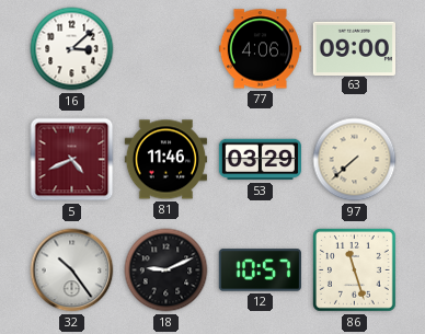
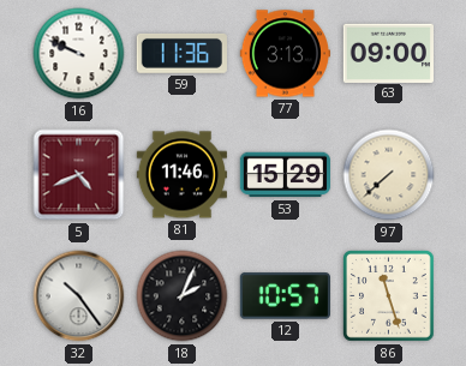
16: 3:08 -> 9:49
59: none -> 11:36
77: 4:06 -> 3:13
53: 03:29 -> 15:29
18: 9:11 -> 2:04
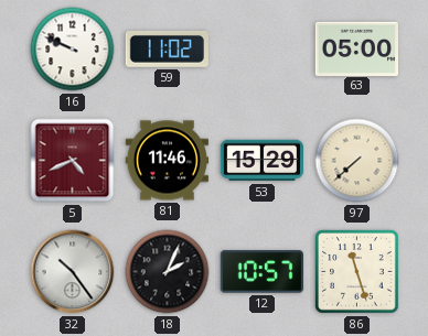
59: 11:36 -> 11:02
77: 3:13 -> none
63: 09:00 -> 05:00
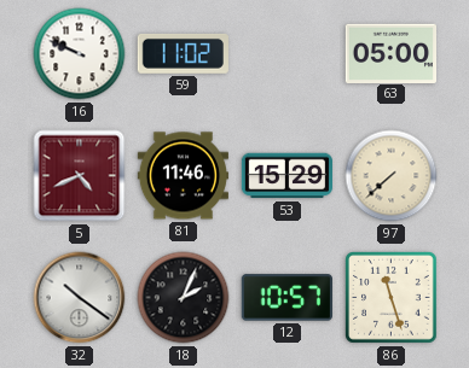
32: 10:24 -> 10:21
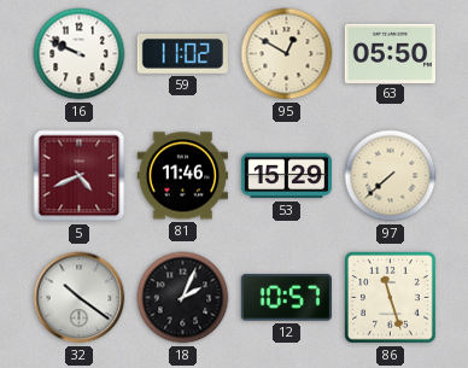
95: none -> 12:50
63: 05:00 -> 05:50
